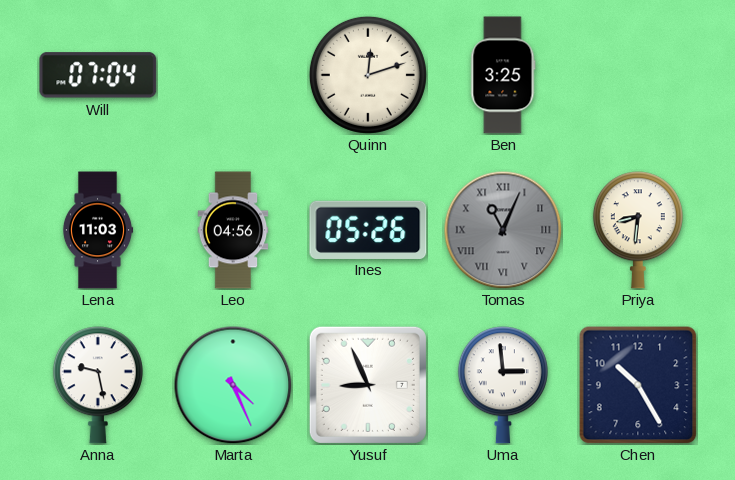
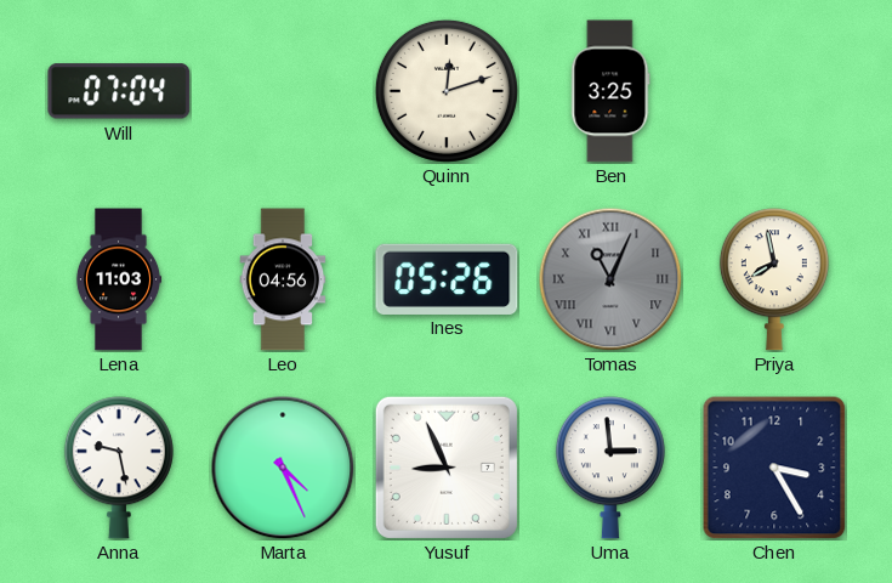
Priya: 8:31 -> 7:58
Chen: 10:25 -> 3:25
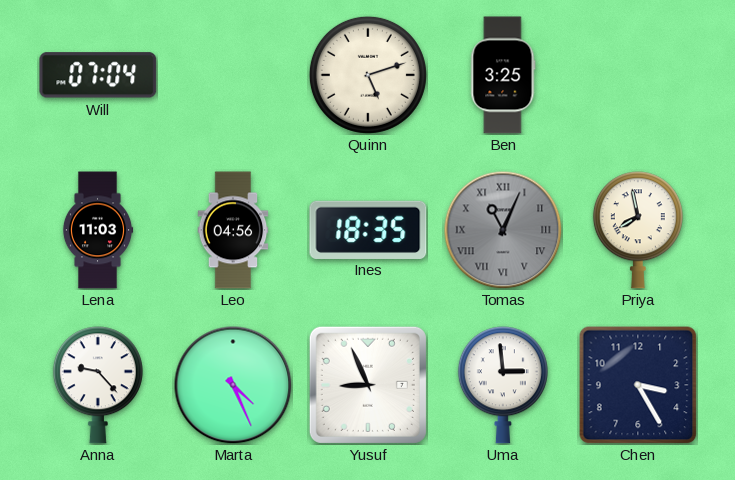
Quinn: 12:12 -> 5:12
Ines: 05:26 -> 18:35
Anna: 9:28 -> 9:23
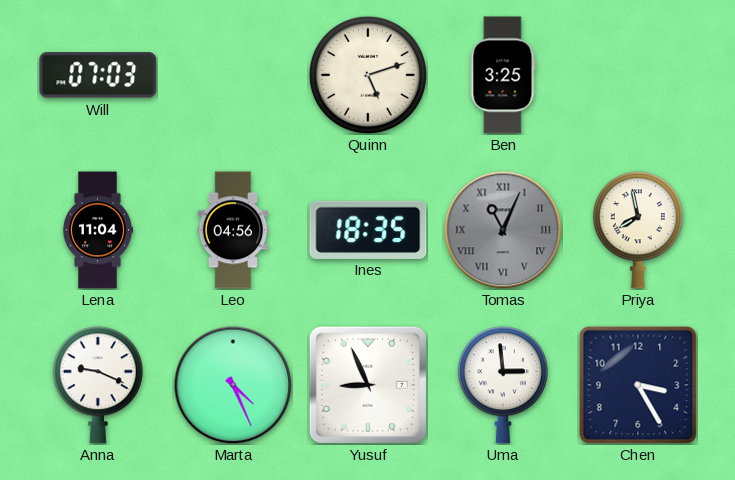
Will: 07:04 -> 07:03
Lena: 11:03 -> 11:04
Anna: 9:23 -> 9:19
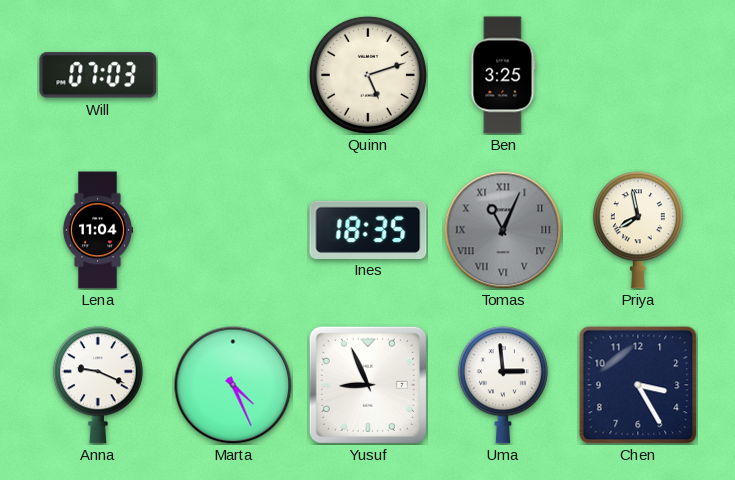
Leo: 04:56 -> none
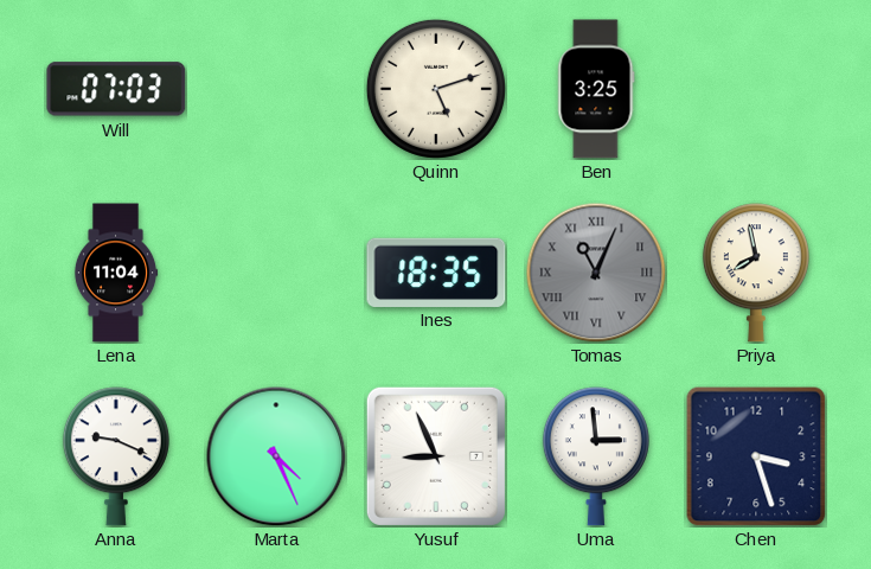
Chen: 3:25 -> 3:27
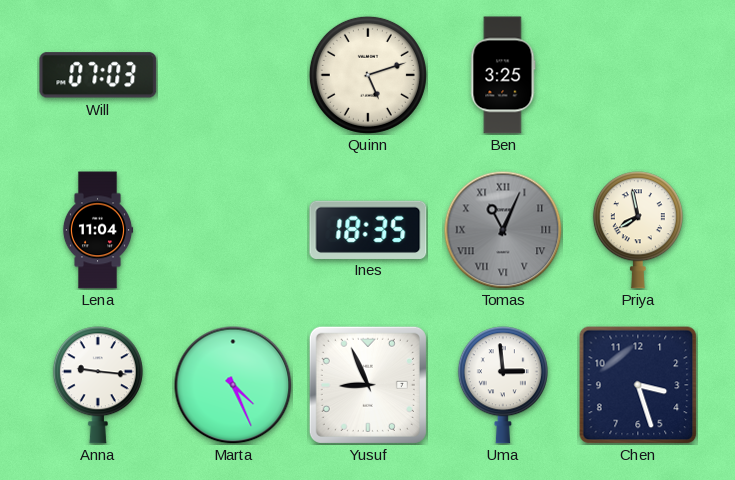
Anna: 9:19 -> 9:16
